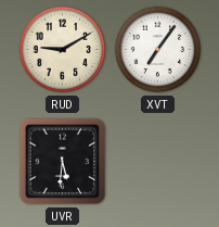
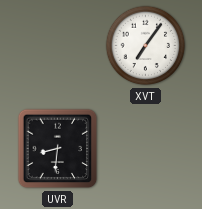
RUD: 9:10 -> none
UVR: 5:31 -> 8:31
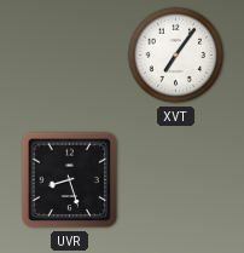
UVR: 8:31 -> 8:27
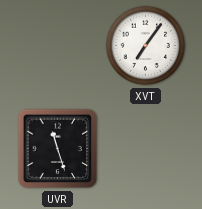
UVR: 8:27 -> 11:27
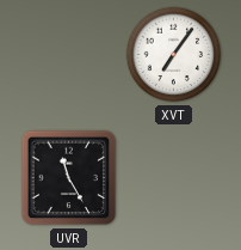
UVR: 11:27 -> 11:25
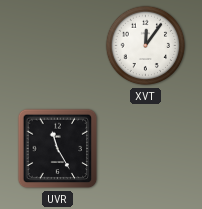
XVT: 7:06 -> 12:06
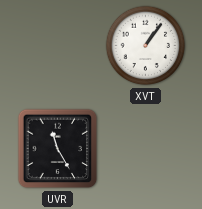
XVT: 12:06 -> 1:06
